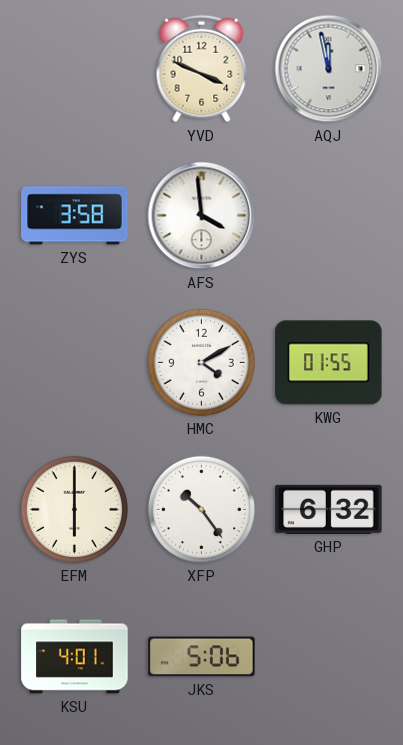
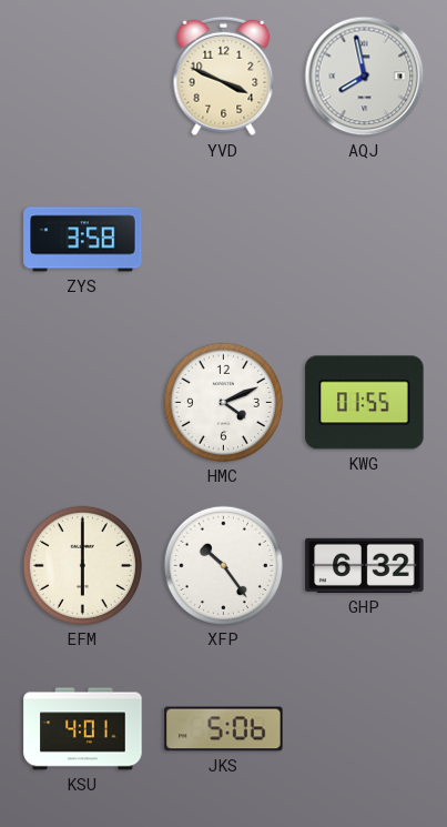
AQJ: 11:58 -> 7:58
AFS: 3:59 -> none
HMC: 4:10 -> 4:11
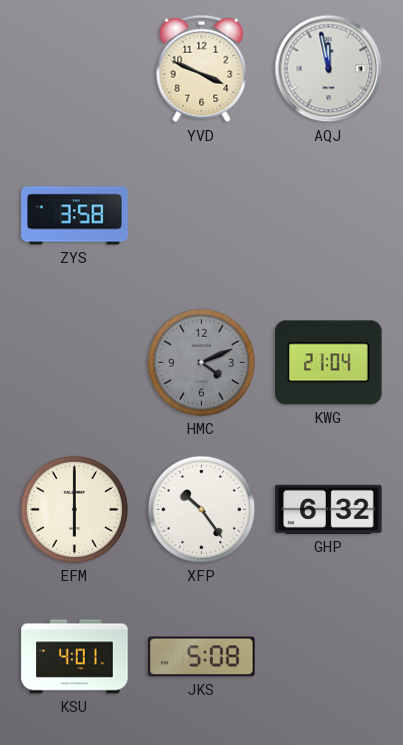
AQJ: 7:58 -> 11:58
HMC dial: white -> grey
KWG: 01:55 -> 21:04
JKS: 5:06 -> 5:08
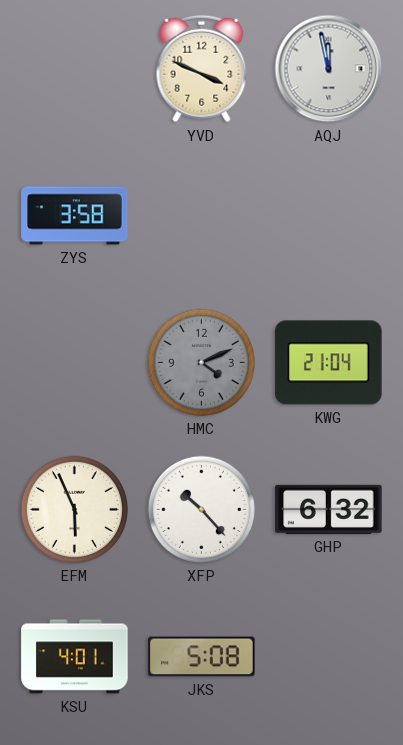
EFM: 6:00 -> 5:56
XFP: 10:24 -> 10:23
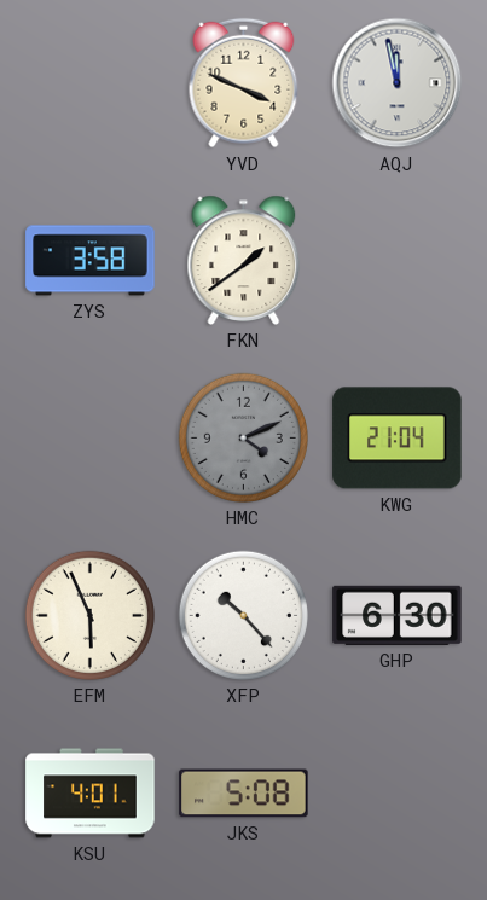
FKN: none -> 1:39
GHP: 6:32 -> 6:30
